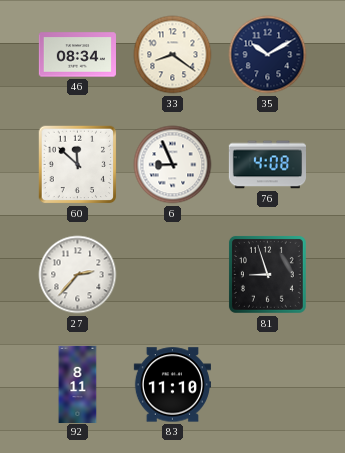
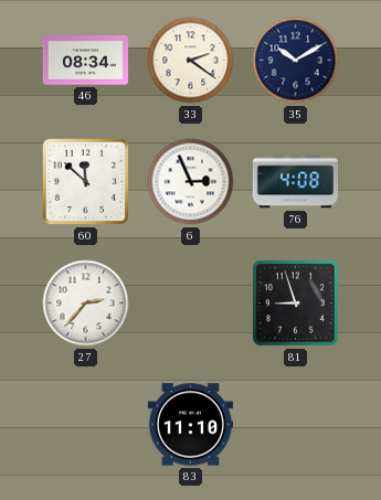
33: 8:21 -> 2:21
6: 8:56 -> 2:56
92: 8:11 -> none
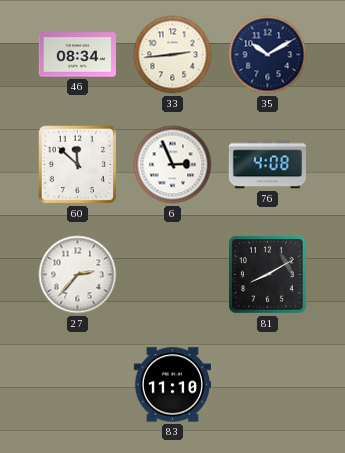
33: 2:21 -> 2:44
81: 8:57 -> 8:10
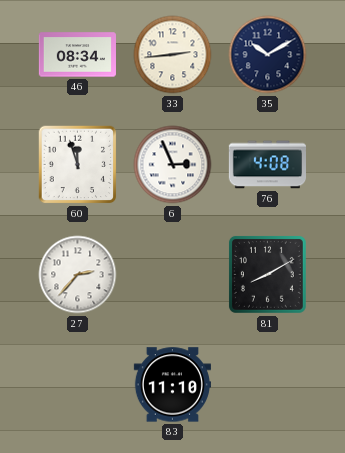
60: 11:52 -> 11:57
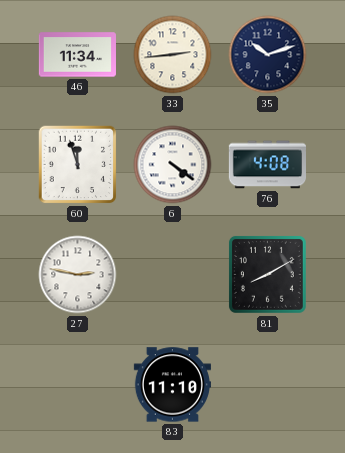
46: 08:34 -> 11:34
35: 10:10 -> 10:12
6: 2:56 -> 4:21
27: 2:37 -> 2:47
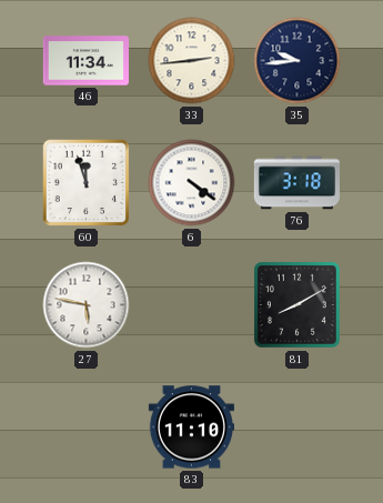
35: 10:12 -> 9:44
76: 4:08 -> 3:18
27: 2:47 -> 5:47
